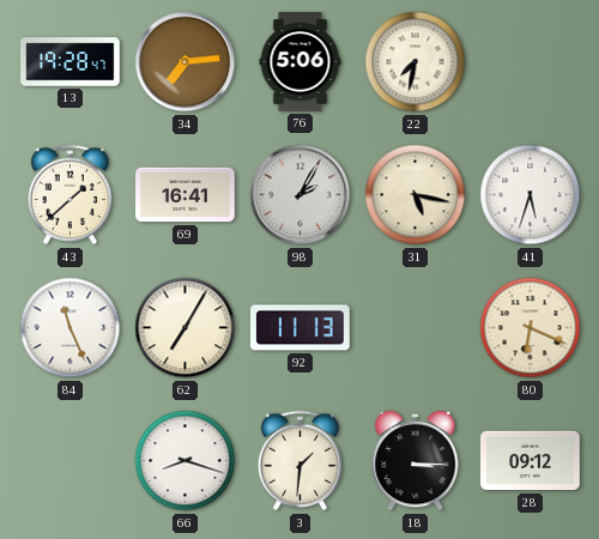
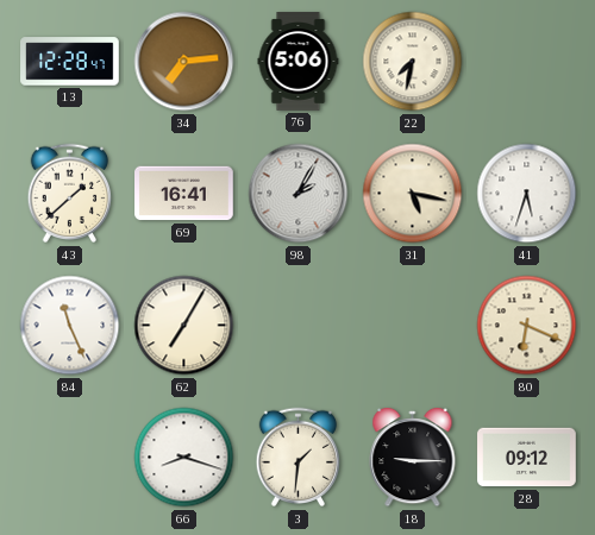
13: 19:28 -> 12:28
92: 11:13 -> none
18: 3:15 -> 9:15
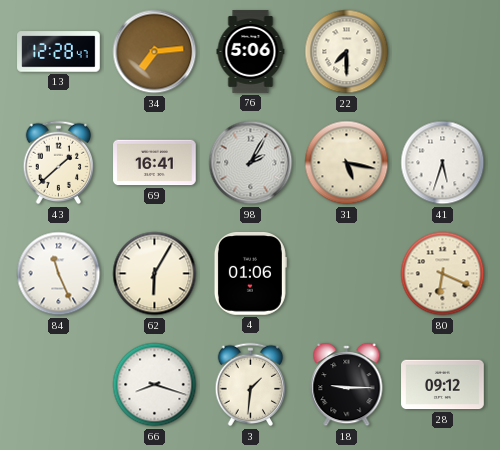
22: 7:32 -> 7:30
62: 7:05 -> 6:05
4: none -> 01:06
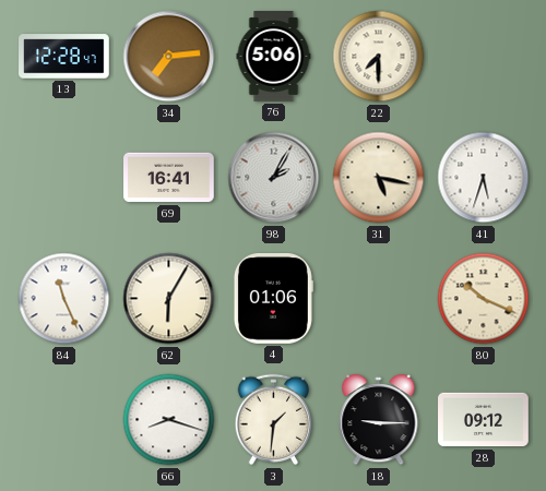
43: 1:38 -> none
80: 6:19 -> 10:19
